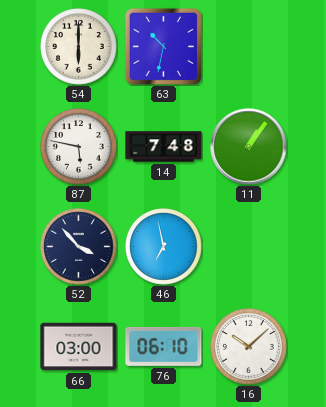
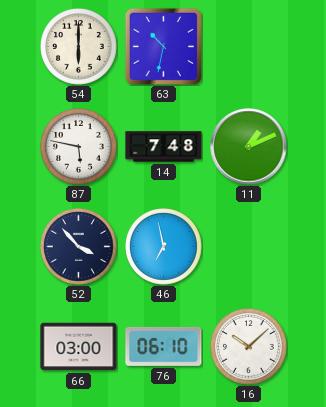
11: 1:06 -> 1:11
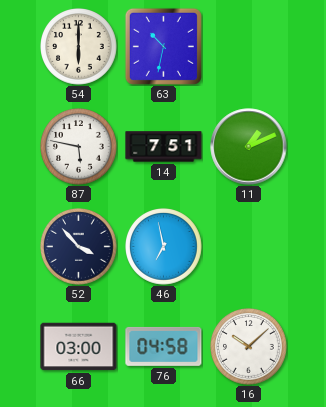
14: 7:48 -> 7:51
76: 06:10 -> 04:58
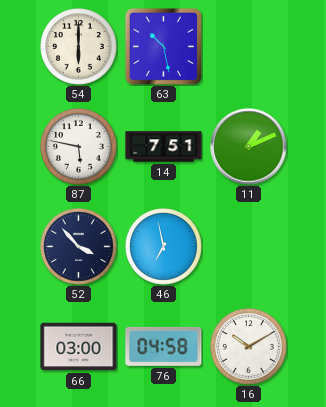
63: 10:32 -> 10:28
16: 10:08 -> 10:10
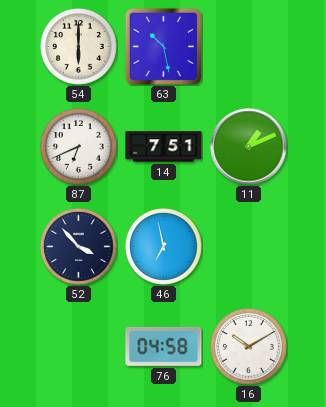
87: 5:47 -> 6:41
66: 03:00 -> none
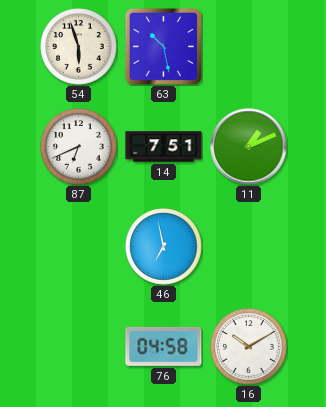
54: 6:00 -> 5:57
52: 3:53 -> none
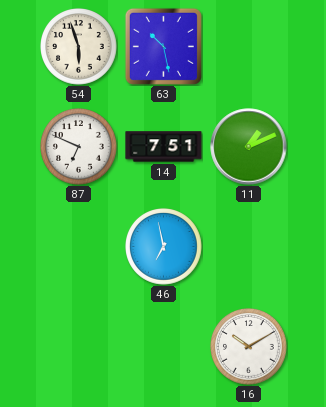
87: 6:41 -> 6:49
76: 04:58 -> none
